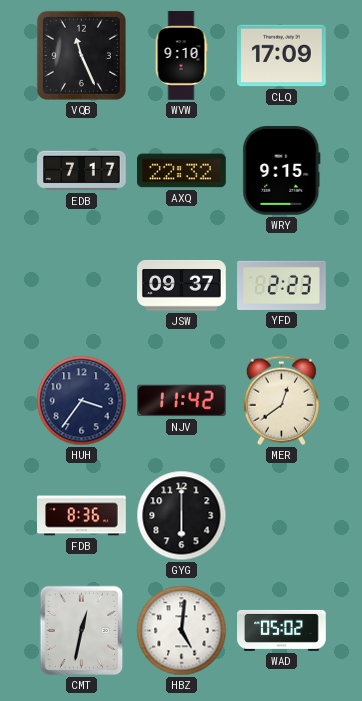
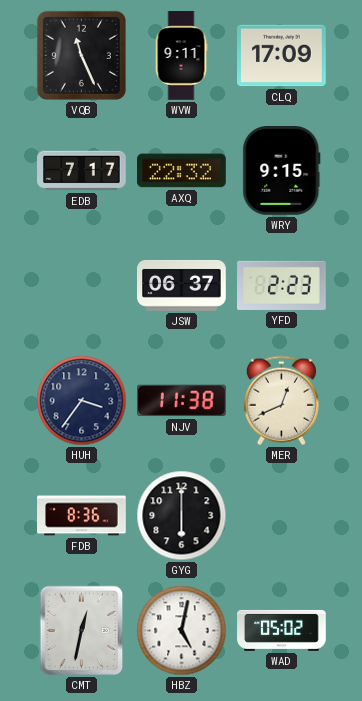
WVW: 9:10 -> 9:11
JSW: 09:37 -> 06:37
NJV: 11:42 -> 11:38
MER: 12:39 -> 12:41
HBZ: 5:01 -> 5:02
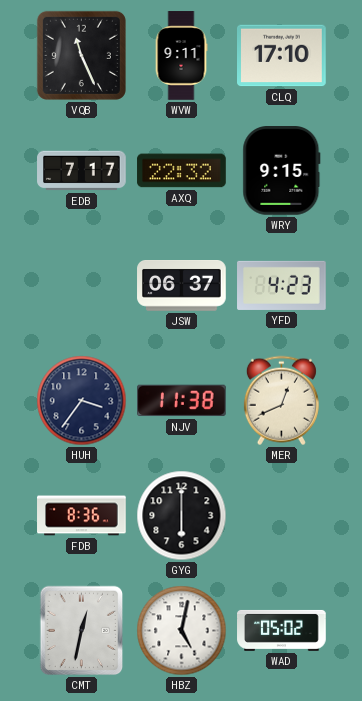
CLQ: 17:09 -> 17:10
YFD: 2:23 -> 4:23
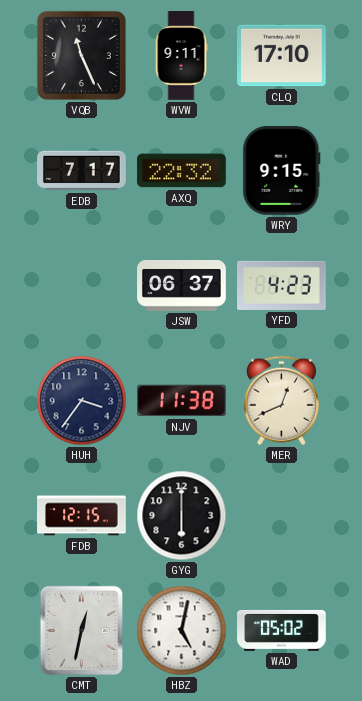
FDB: 8:36 -> 12:15
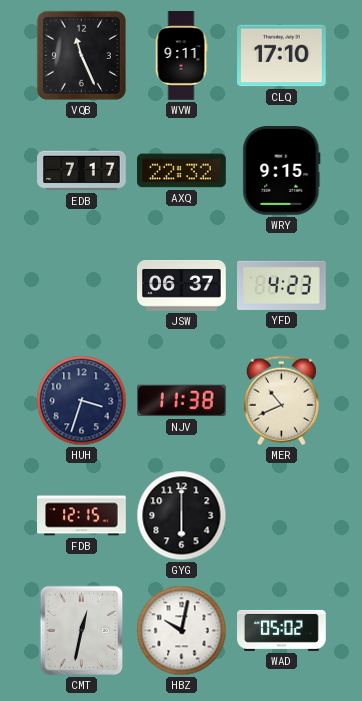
HUH: 3:36 -> 3:33
MER: 12:41 -> 10:41
HBZ: 5:02 -> 10:02
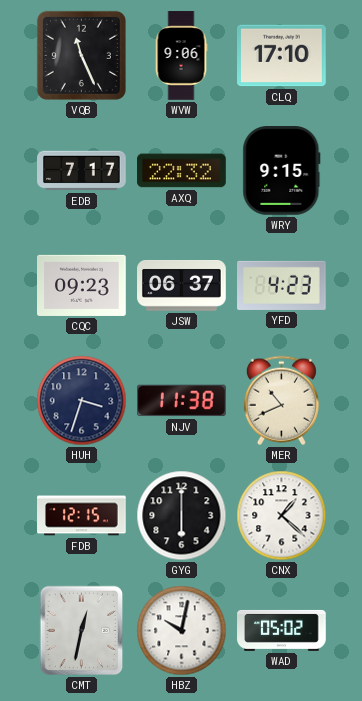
WVW: 9:11 -> 9:06
CQC: none -> 09:23
CNX: none -> 1:22
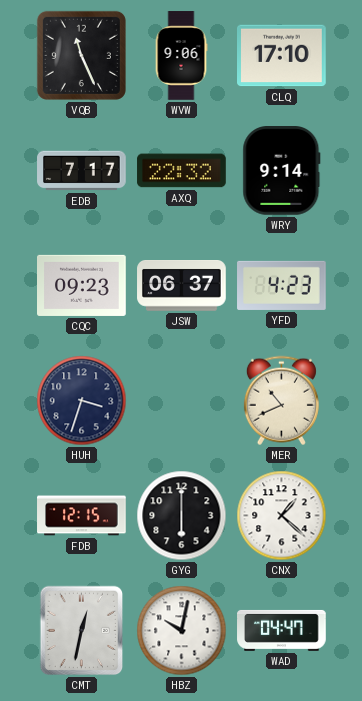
WRY: 9:15 -> 9:14
NJV: 11:38 -> none
WAD: 05:02 -> 04:47
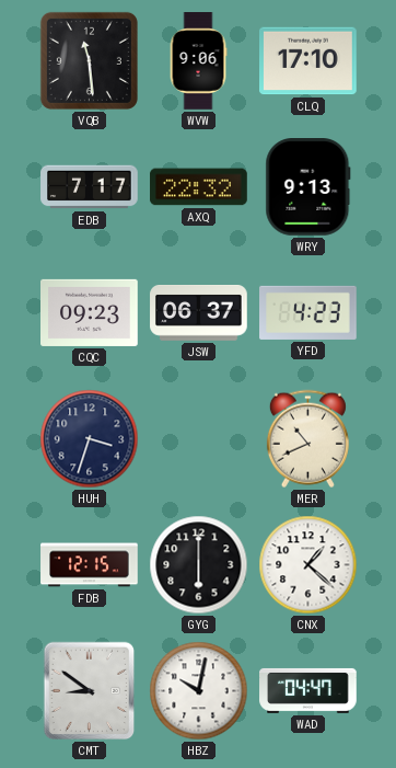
VQB: 11:26 -> 11:29
WRY: 9:14 -> 9:13
CMT: 12:32 -> 8:51
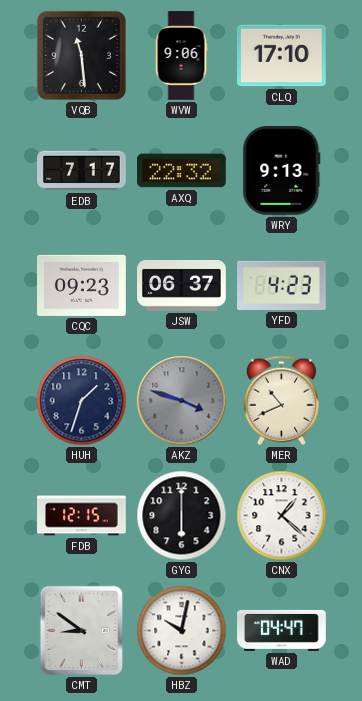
HUH: 3:33 -> 1:33
AKZ: none -> 3:48
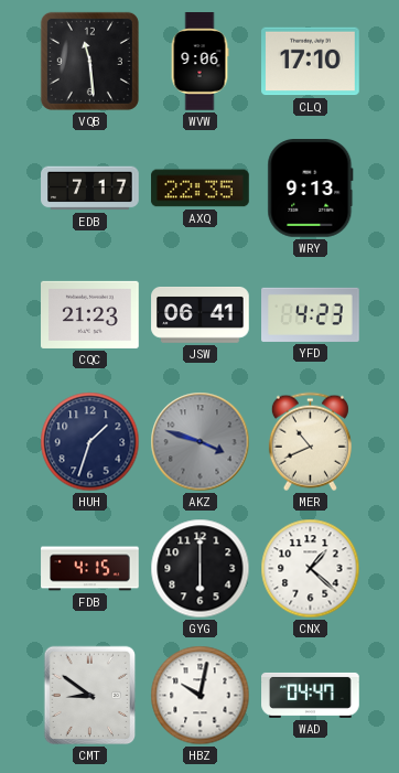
AXQ: 22:32 -> 22:35
CQC: 09:23 -> 21:23
JSW: 06:37 -> 06:41
FDB: 12:15 -> 4:15
